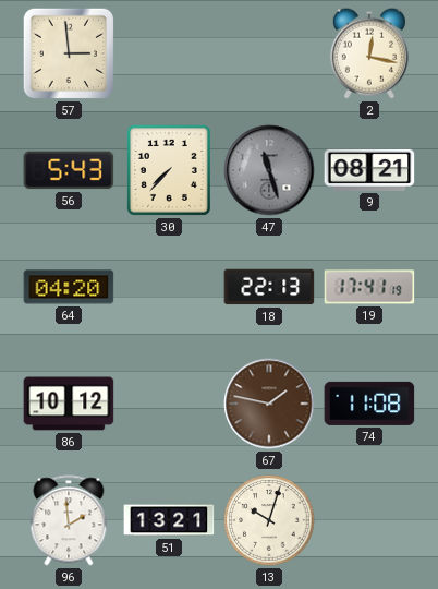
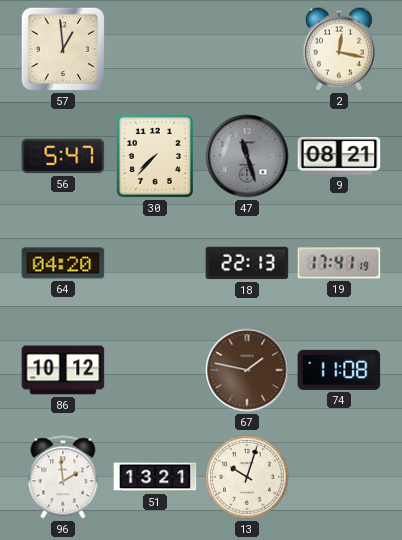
57: 2:59 -> 12:59
56: 5:43 -> 5:47
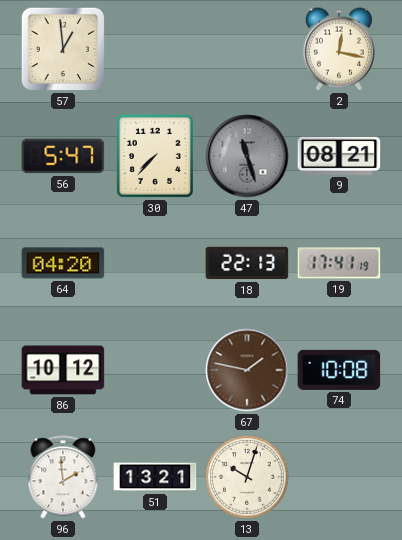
74: 11:08 -> 10:08
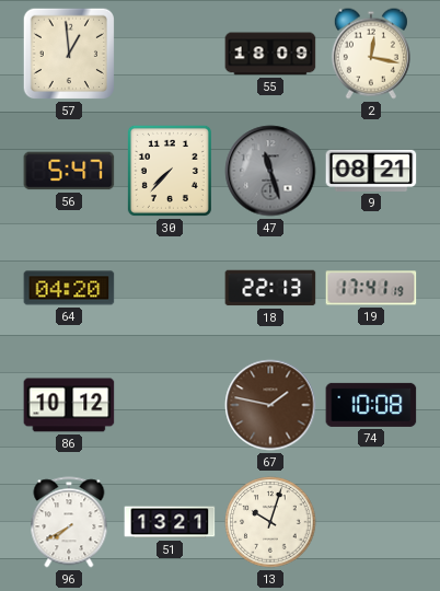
55: none -> 18:09
96: 1:59 -> 7:40
